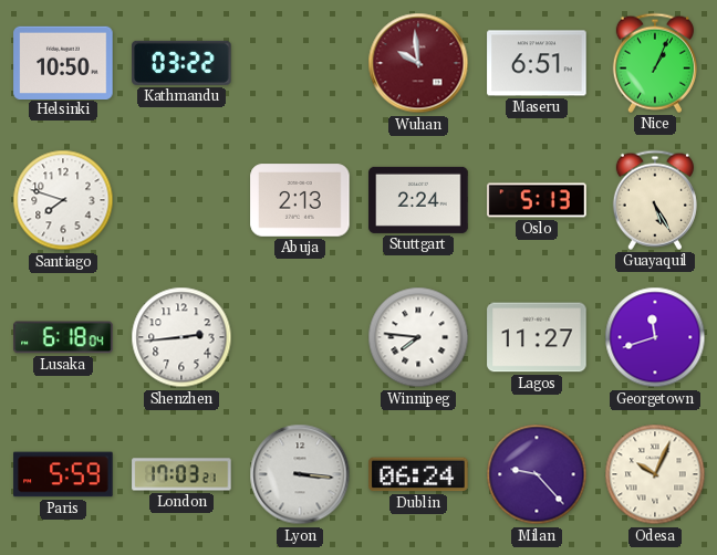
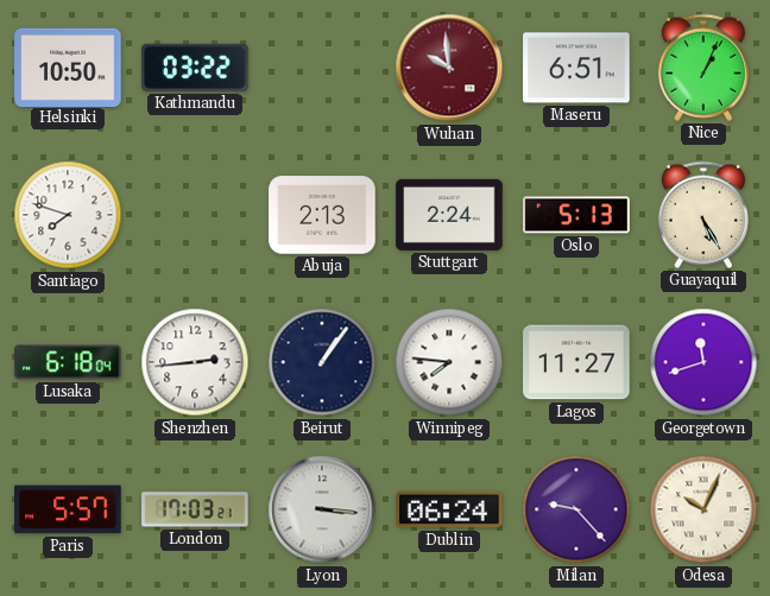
Beirut: none -> 1:06
Paris: 5:59 -> 5:57
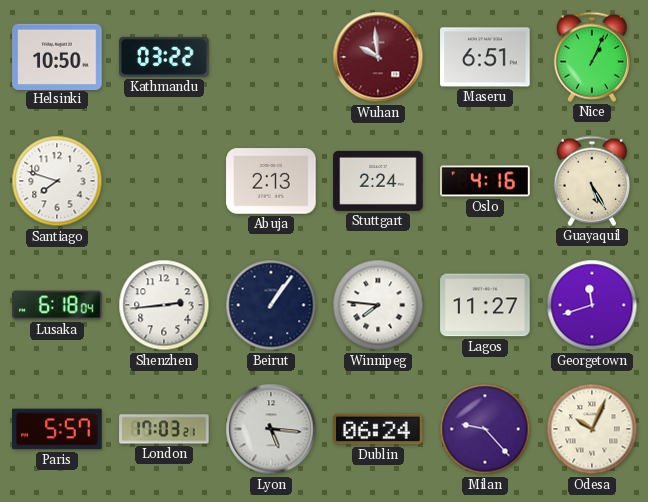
Oslo: 5:13 -> 4:16
Lyon: 3:16 -> 5:16
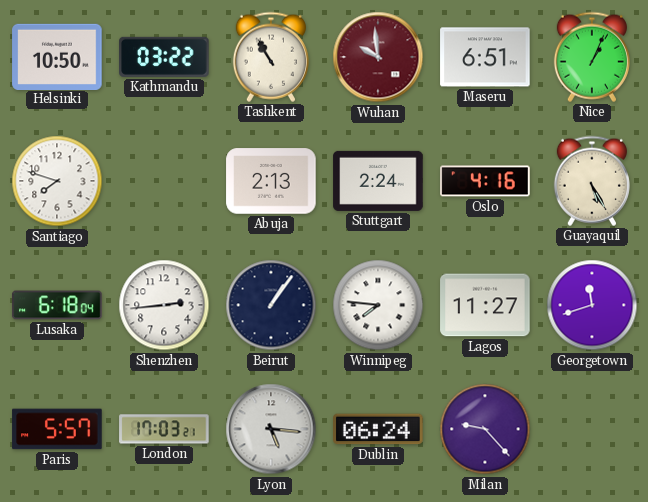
Tashkent: none -> 10:55
Odesa: 10:04 -> none
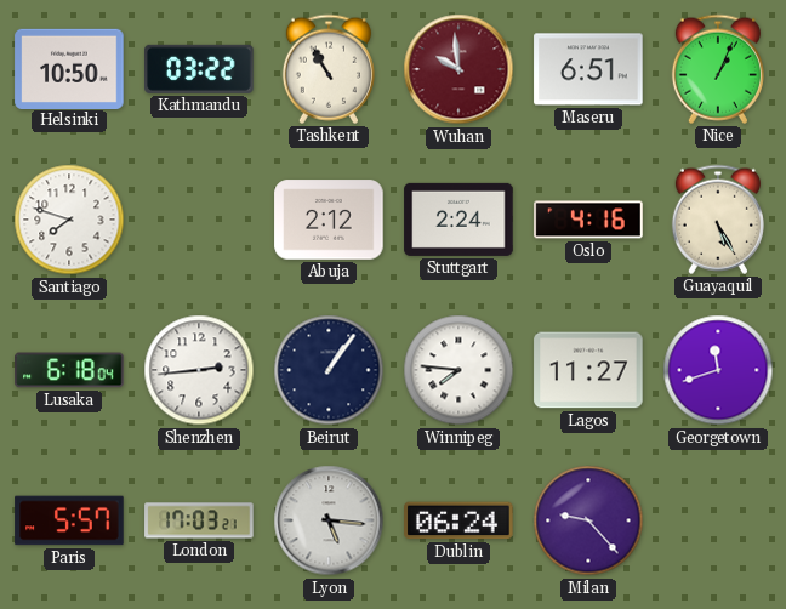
Abuja: 2:13 -> 2:12
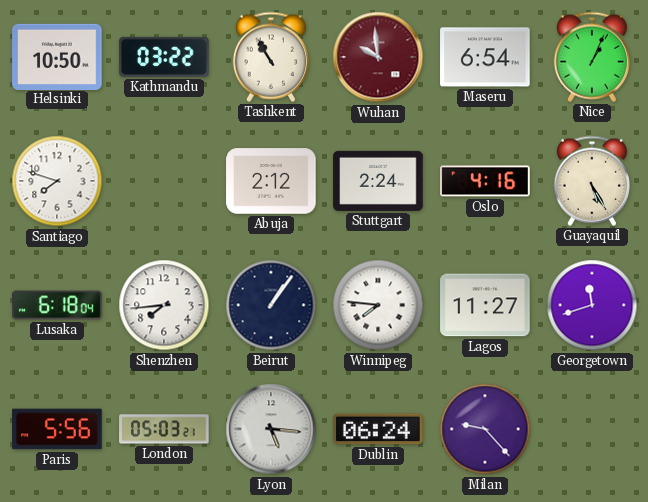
Maseru: 6:51 -> 6:54
Shenzhen: 2:44 -> 7:44
Paris: 5:57 -> 5:56
London: 17:03 -> 05:03
